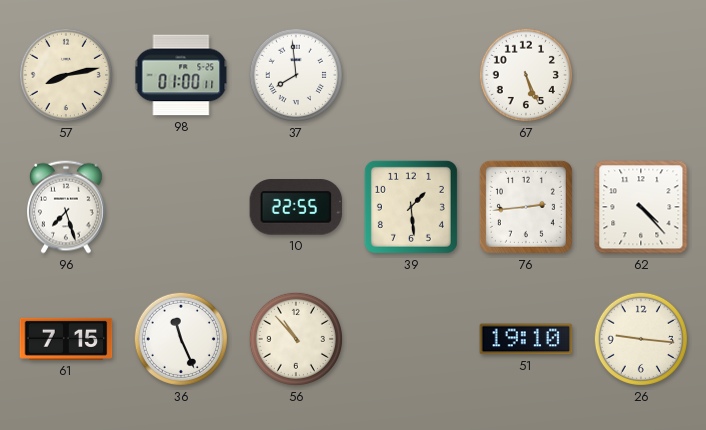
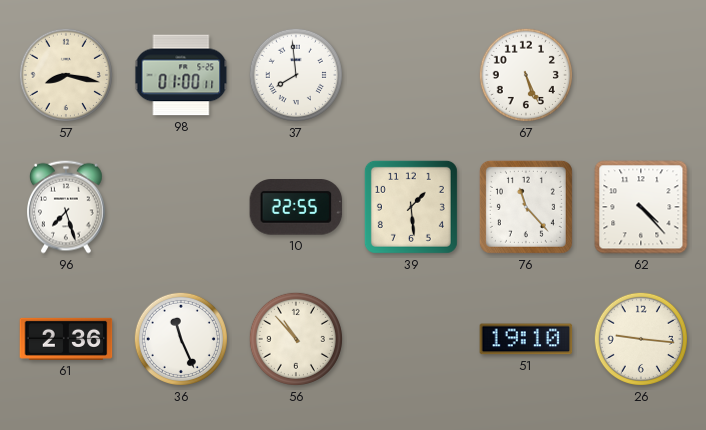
57: 8:13 -> 8:17
76: 2:44 -> 11:23
61: 7:15 -> 2:36
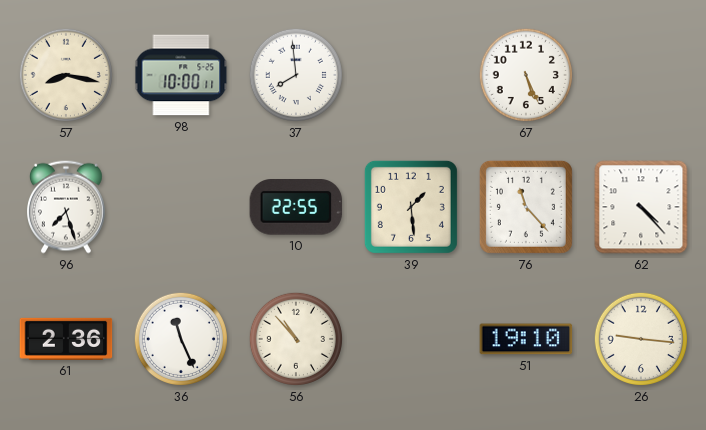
98: 01:00 -> 10:00
